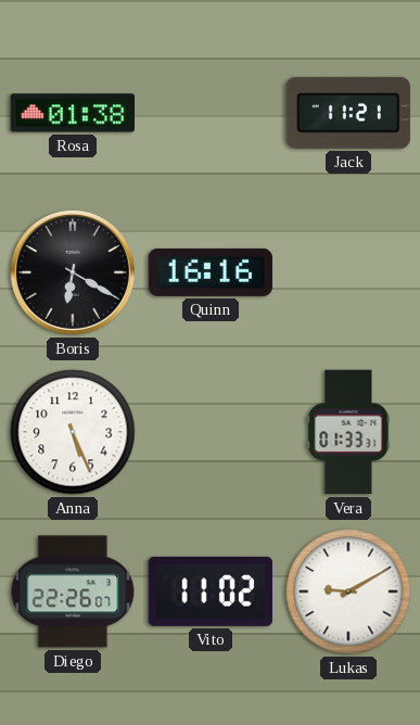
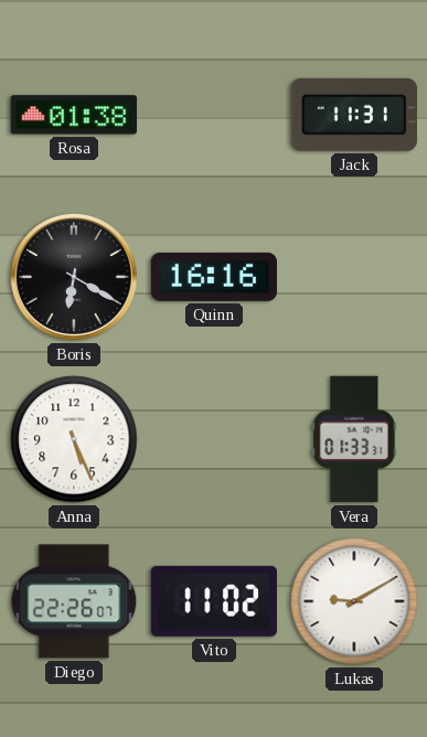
Jack: 11:21 -> 11:31
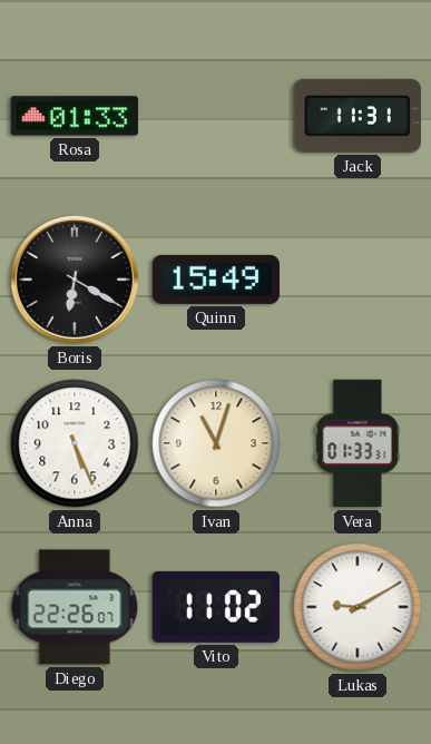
Rosa: 01:38 -> 01:33
Quinn: 16:16 -> 15:49
Ivan: none -> 11:03
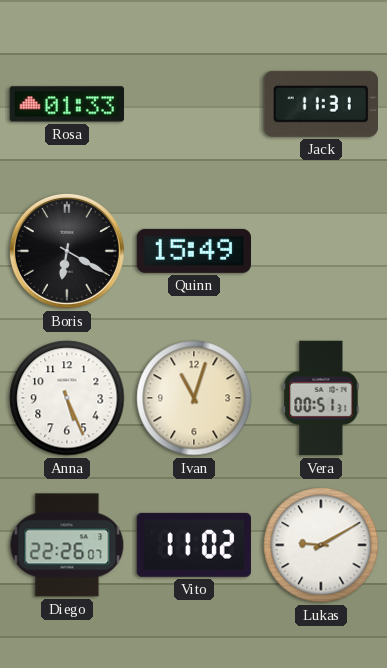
Vera: 01:33 -> 00:51
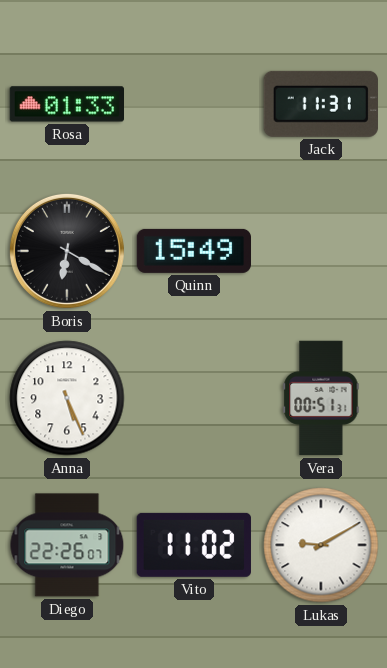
Ivan: 11:03 -> none
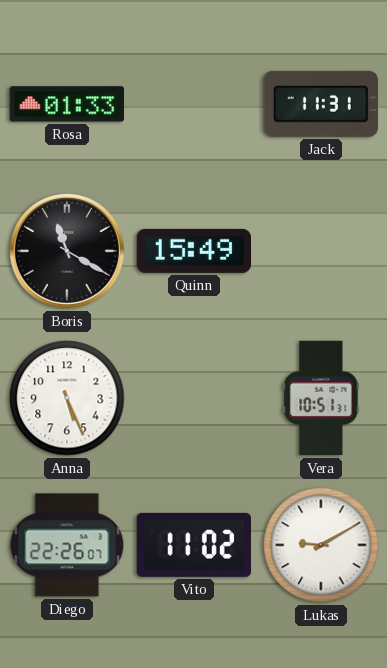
Boris: 6:20 -> 11:20
Vera: 00:51 -> 10:51
